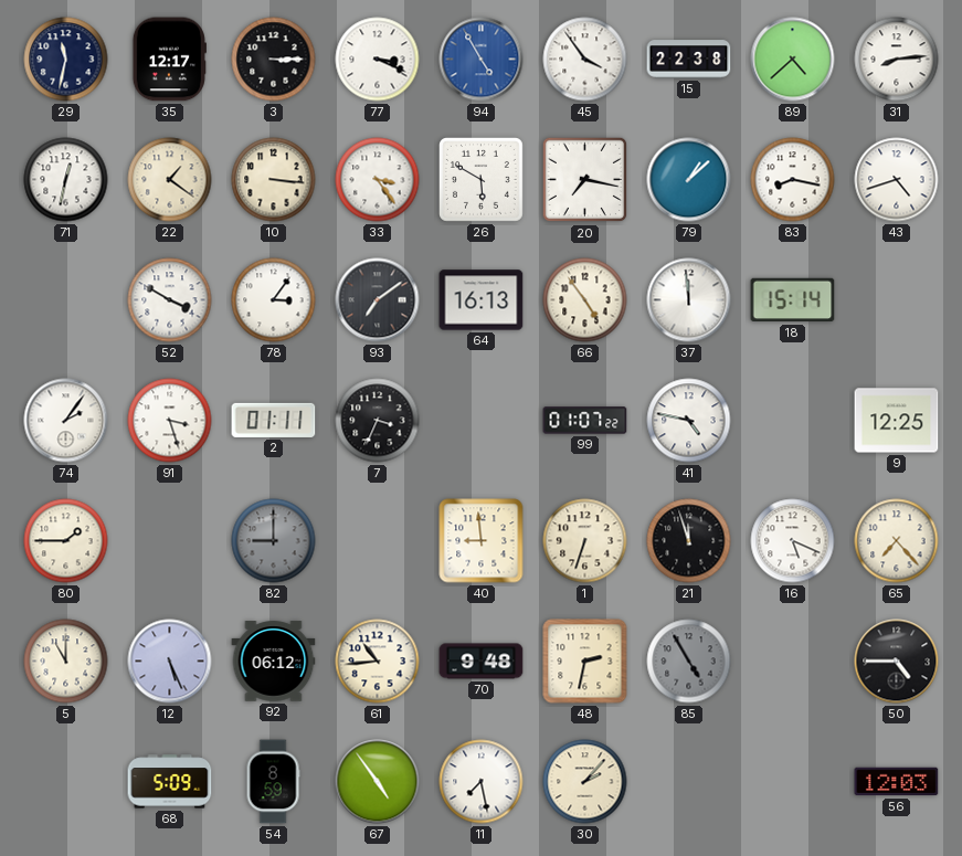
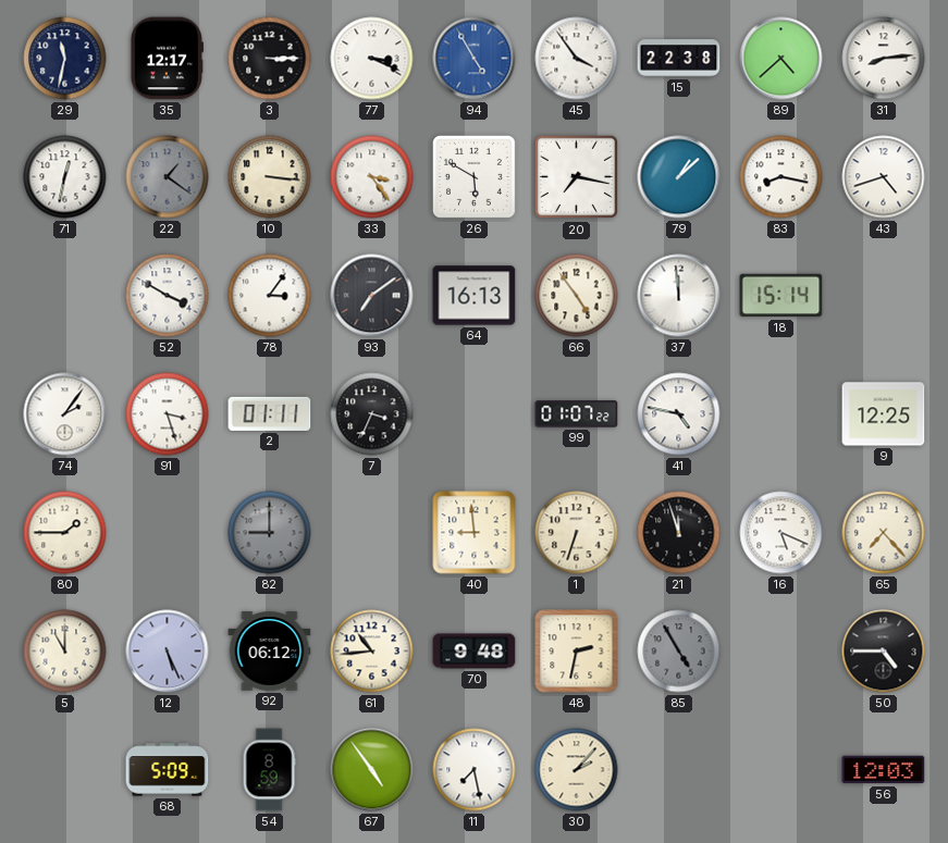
22 dial: cream -> grey
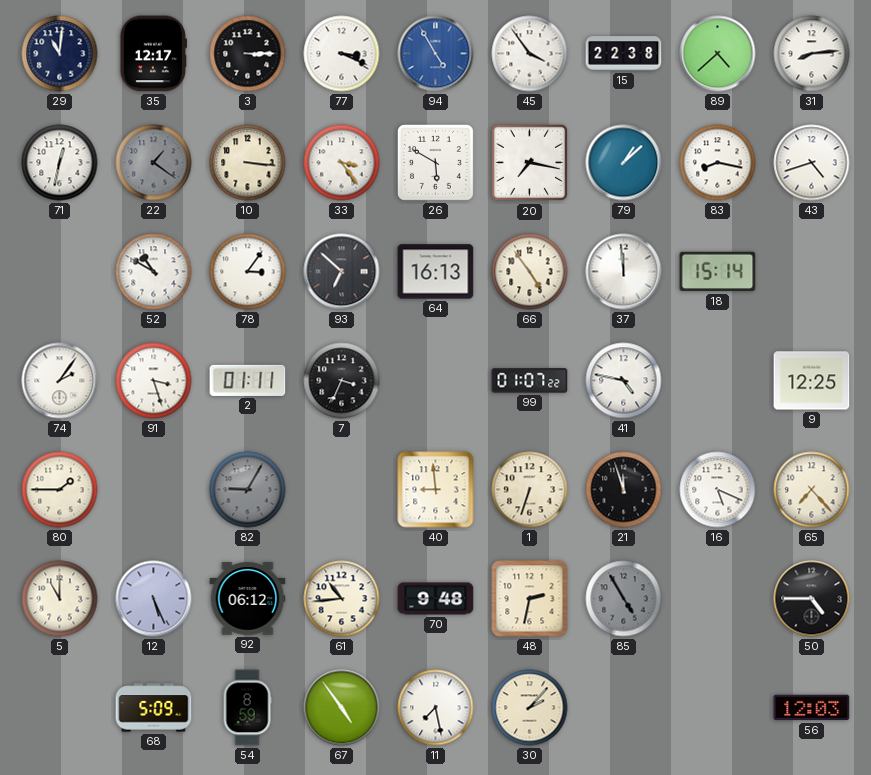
29: 11:32 -> 11:01
52: 3:50 -> 10:50
93: 7:09 -> 6:52
82: 9:00 -> 9:05
